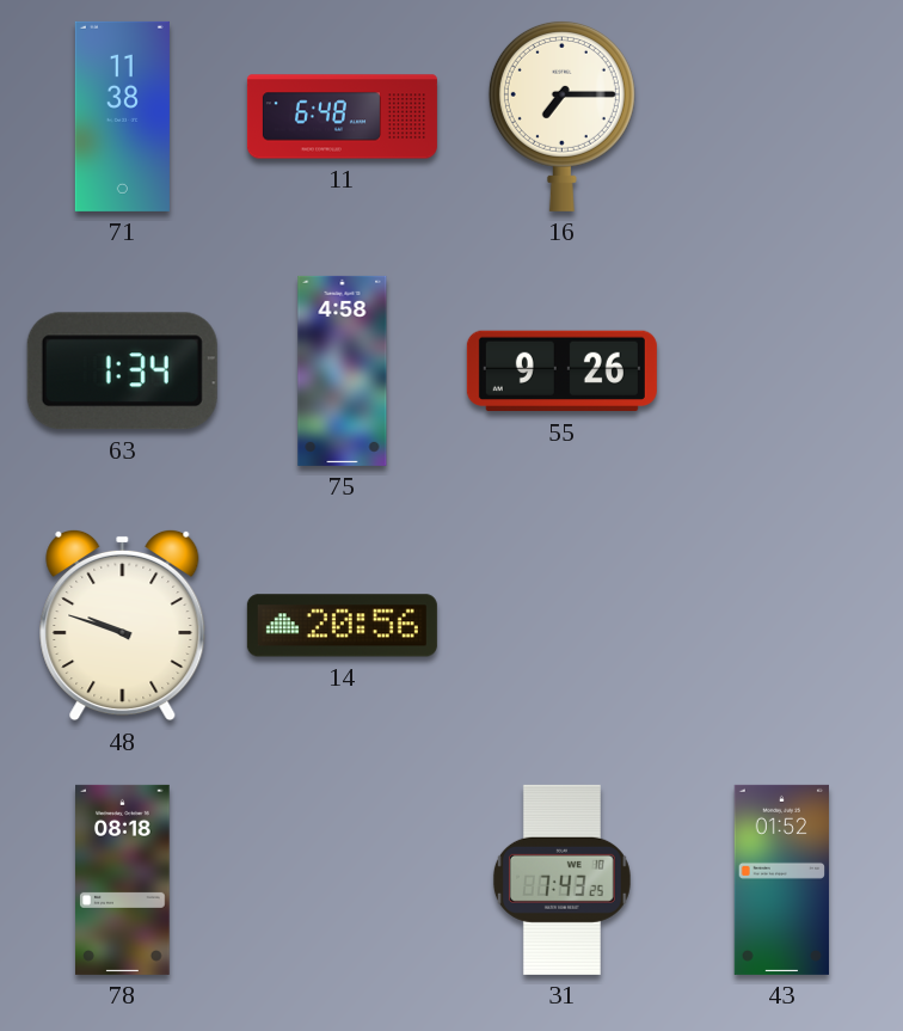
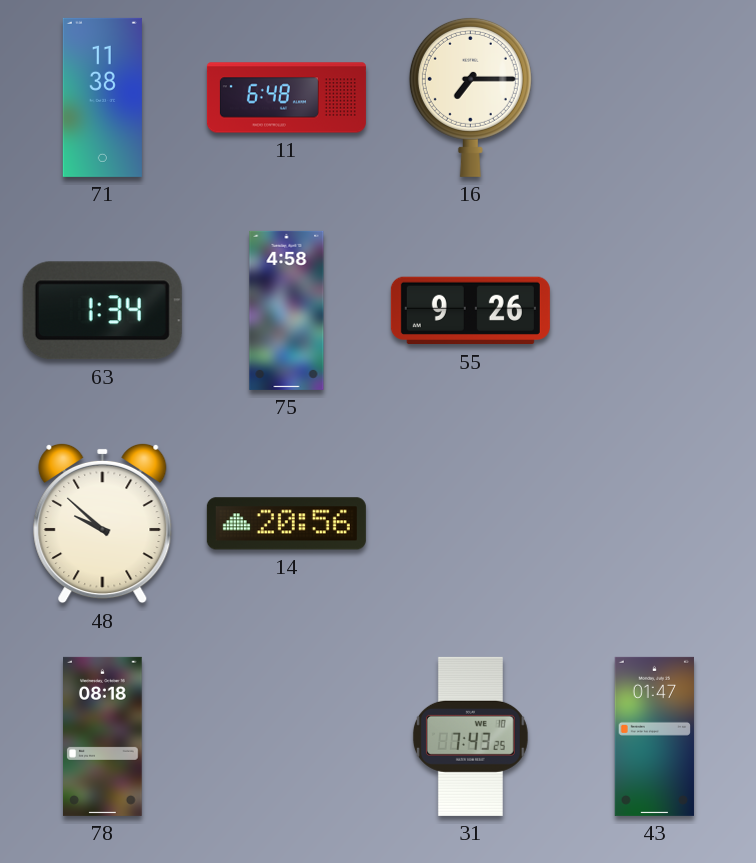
48: 9:48 -> 9:52
43: 01:52 -> 01:47
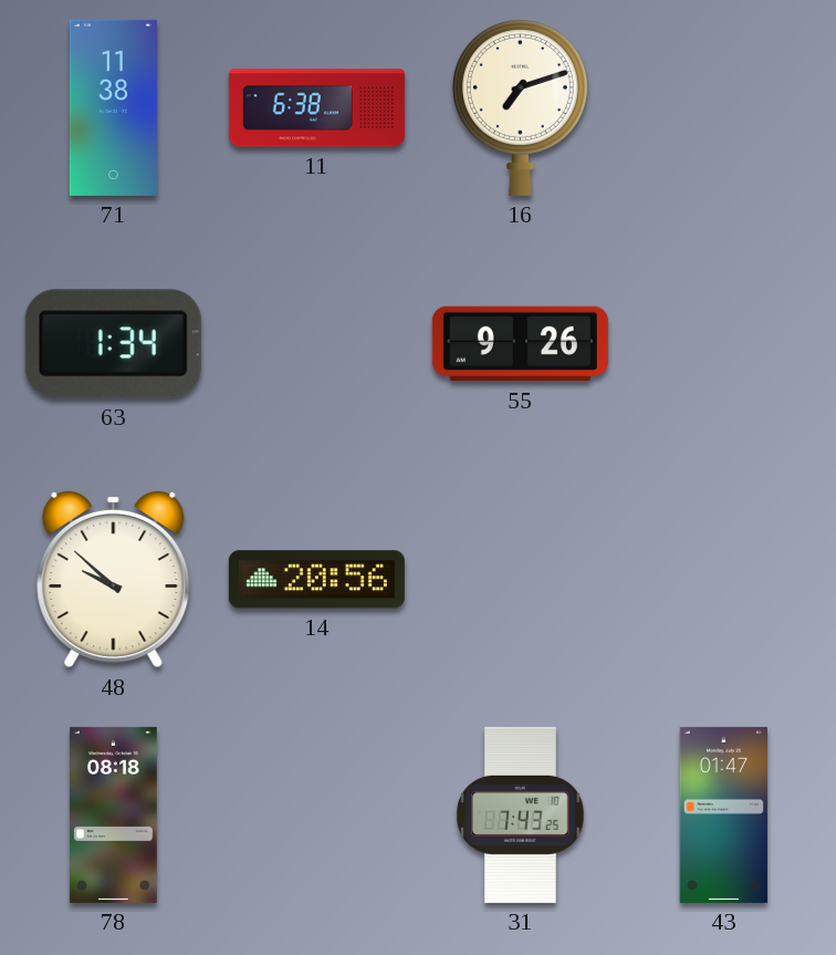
11: 6:48 -> 6:38
16: 7:15 -> 7:12
75: 4:58 -> none
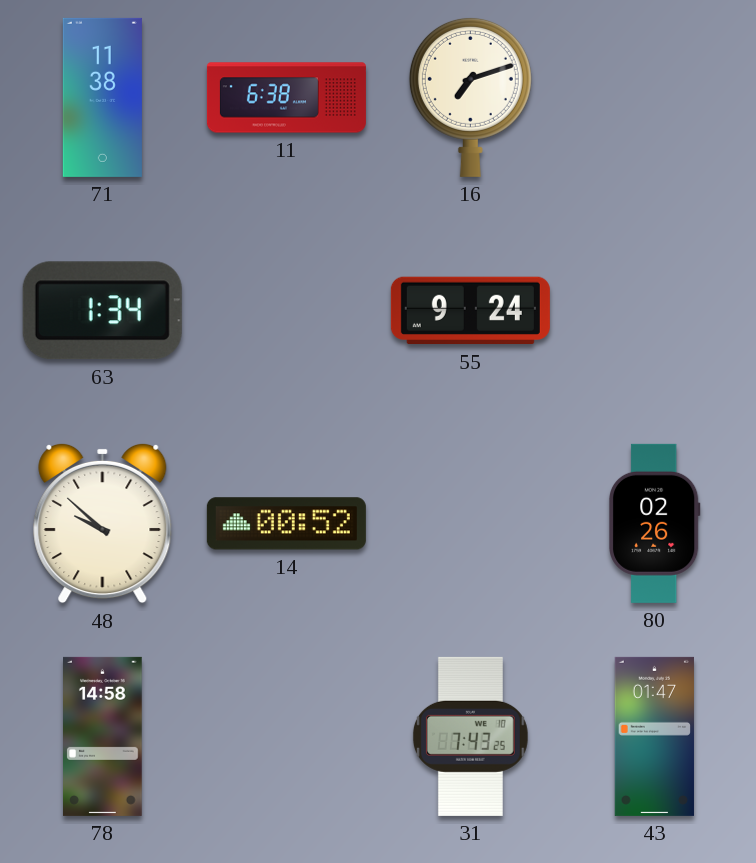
55: 9:26 -> 9:24
14: 20:56 -> 00:52
80: none -> 02:26
78: 08:18 -> 14:58
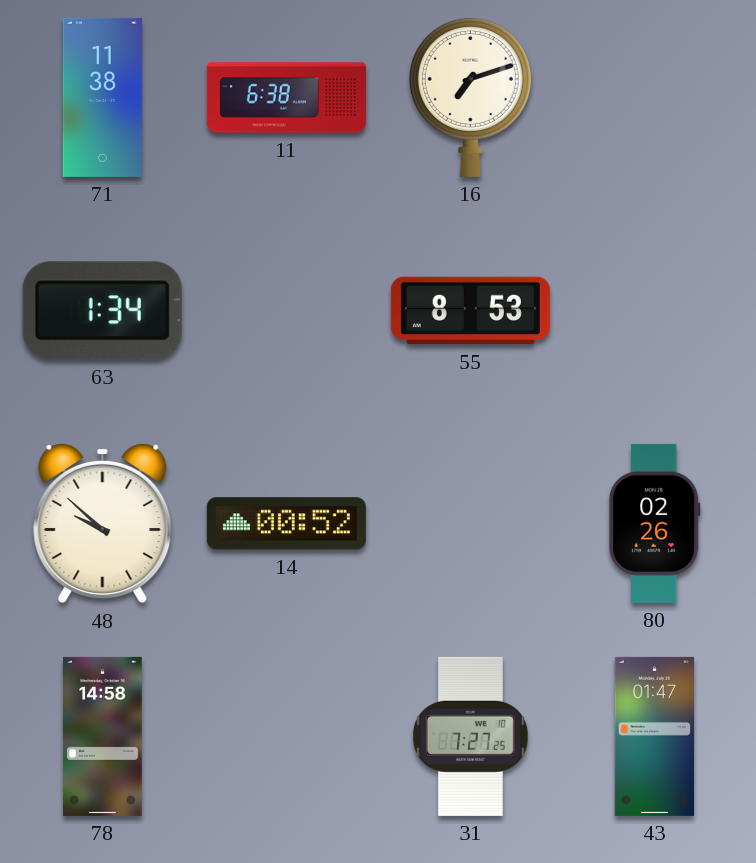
55: 9:24 -> 8:53
31: 7:43 -> 7:27
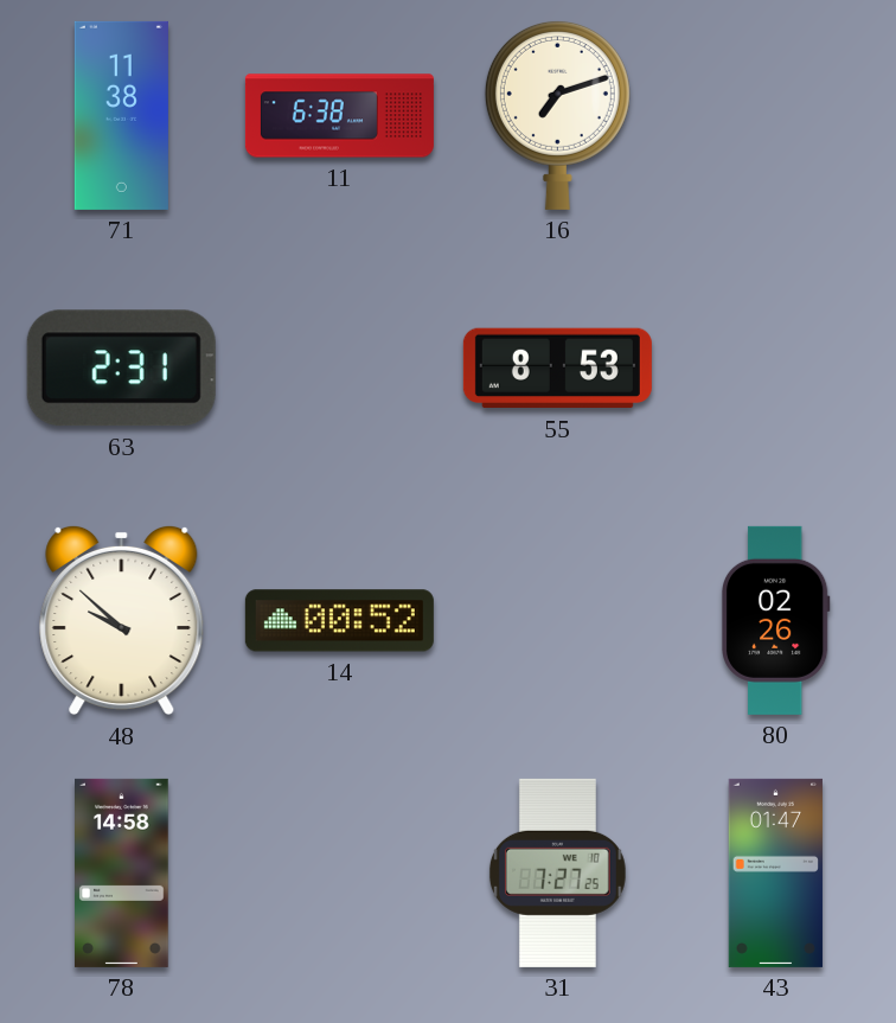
63: 1:34 -> 2:31
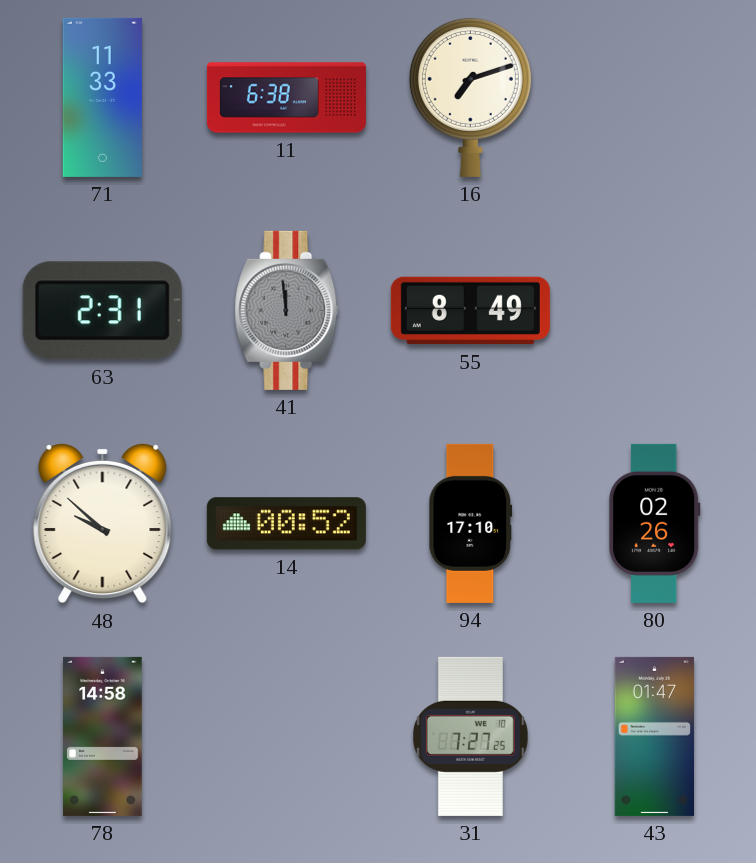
71: 11:38 -> 11:33
41: none -> 11:59
55: 8:53 -> 8:49
94: none -> 17:10
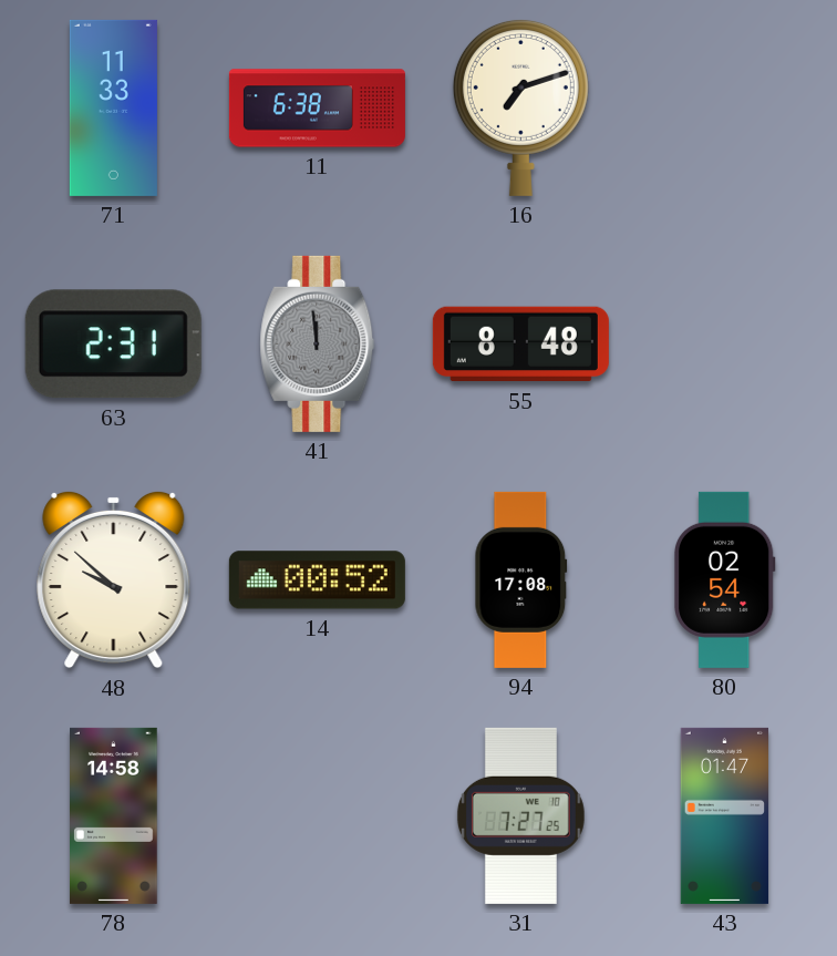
55: 8:49 -> 8:48
94: 17:10 -> 17:08
80: 02:26 -> 02:54
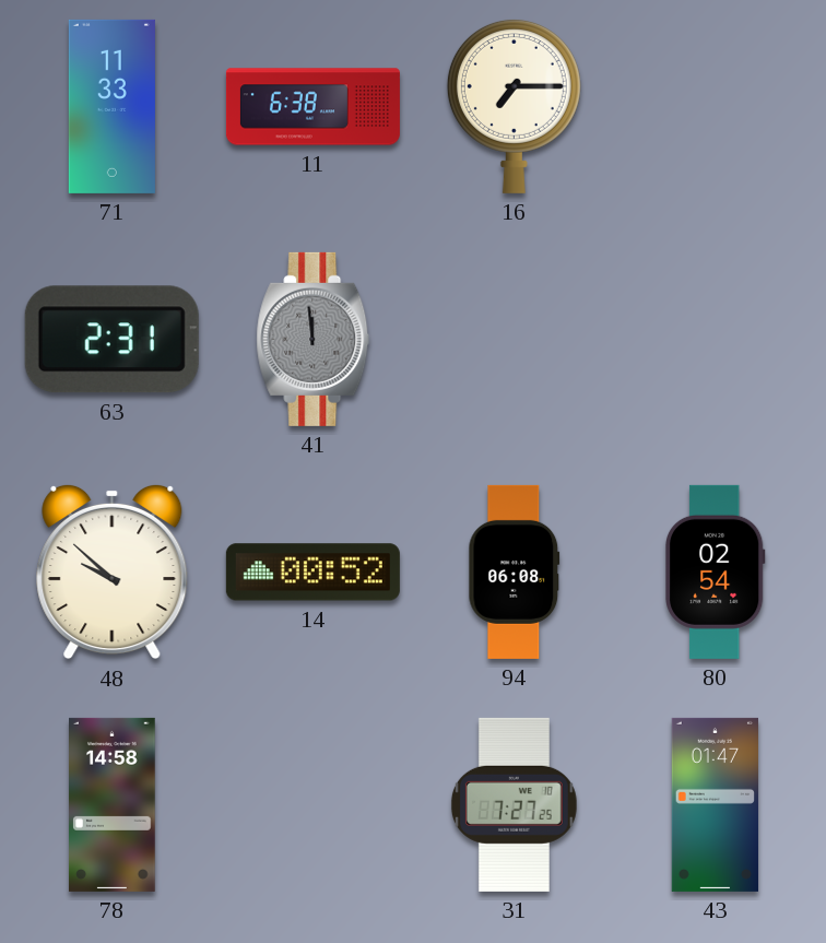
16: 7:12 -> 7:15
55: 8:48 -> none
94: 17:08 -> 06:08
